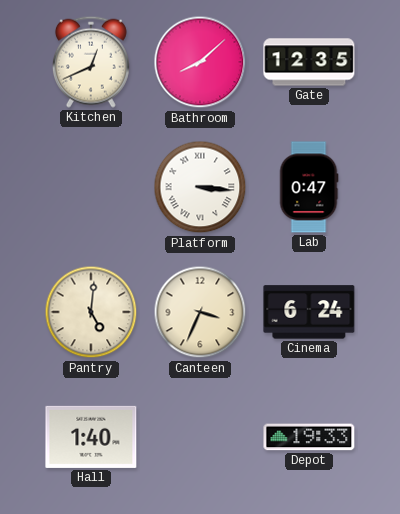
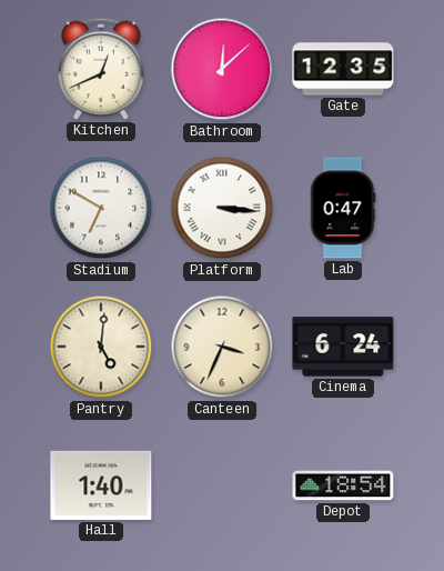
Bathroom: 8:08 -> 12:08
Stadium: none -> 6:50
Depot: 19:33 -> 18:54
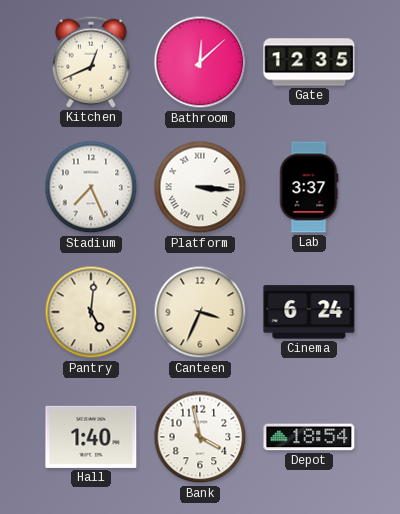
Stadium: 6:50 -> 7:26
Lab: 0:47 -> 3:37
Bank: none -> 3:58
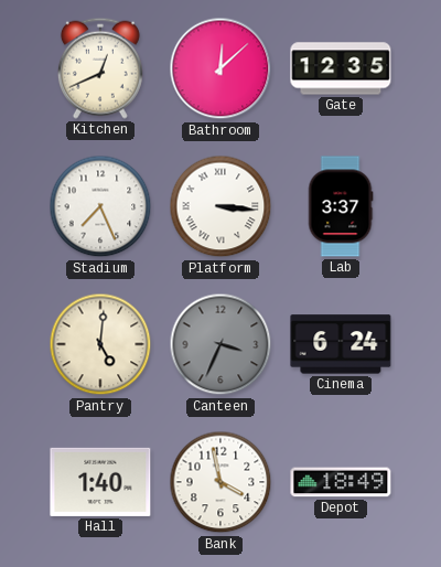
Canteen dial: cream -> grey
Depot: 18:54 -> 18:49
